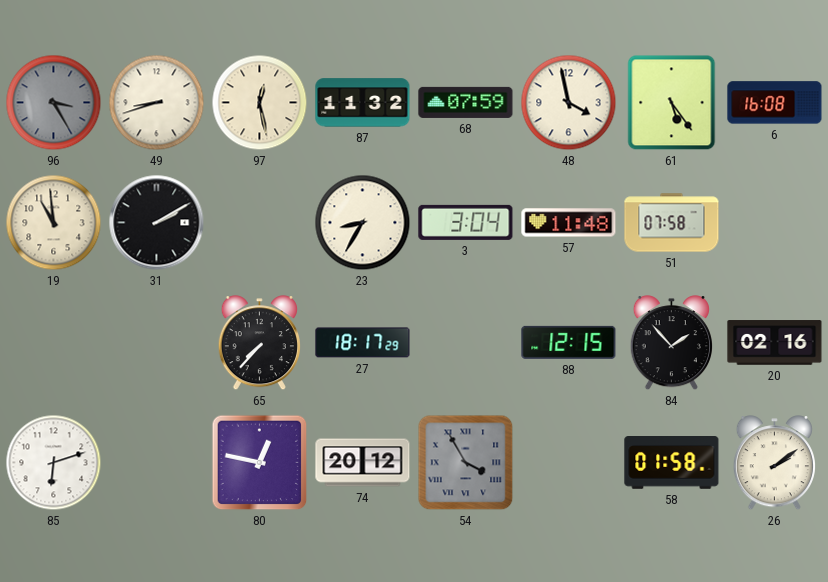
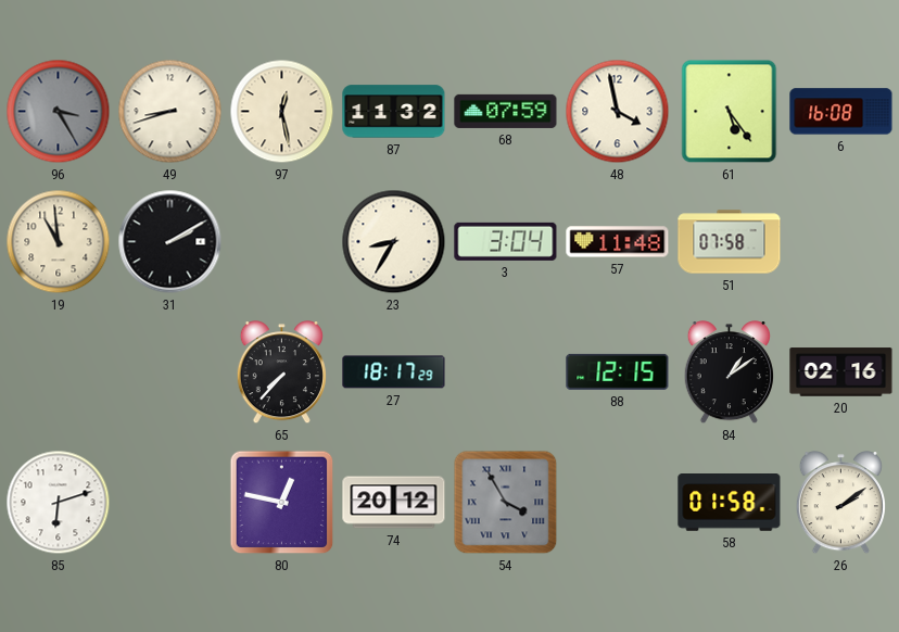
84: 1:53 -> 1:09
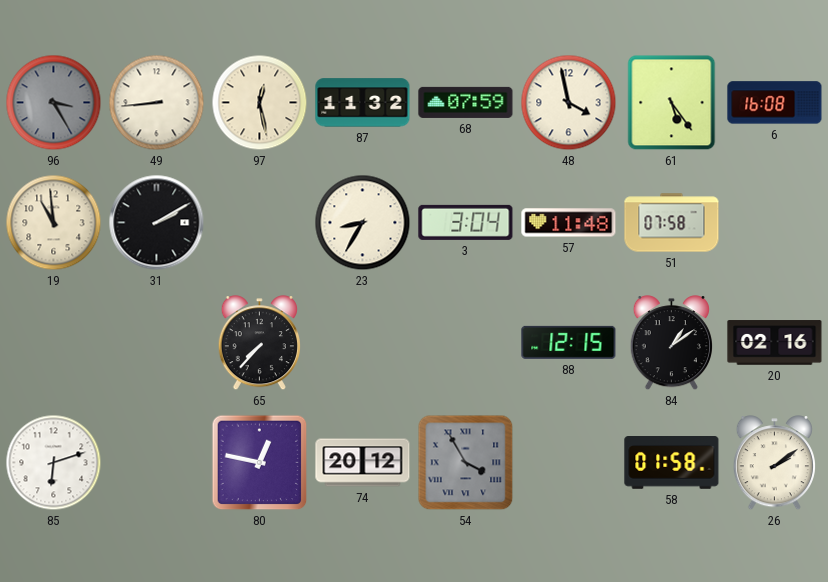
49: 8:42 -> 8:44
27: 18:17 -> none
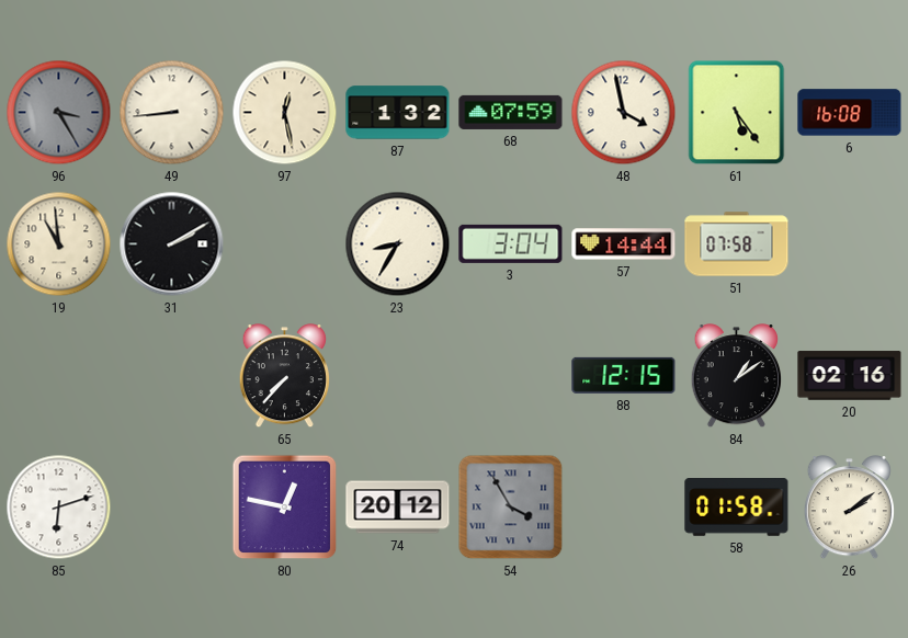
87: 11:32 -> 1:32
57: 11:48 -> 14:44
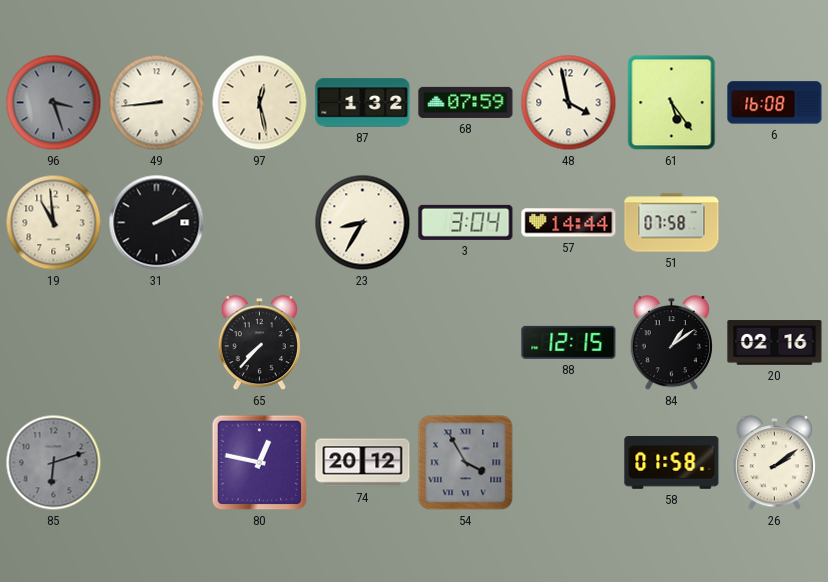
96: 3:25 -> 3:27
85 dial: white -> grey
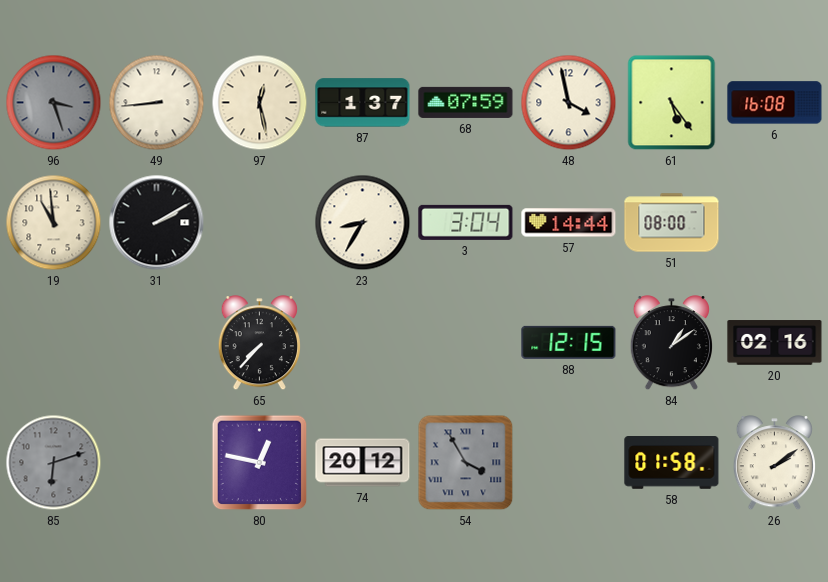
87: 1:32 -> 1:37
51: 07:58 -> 08:00
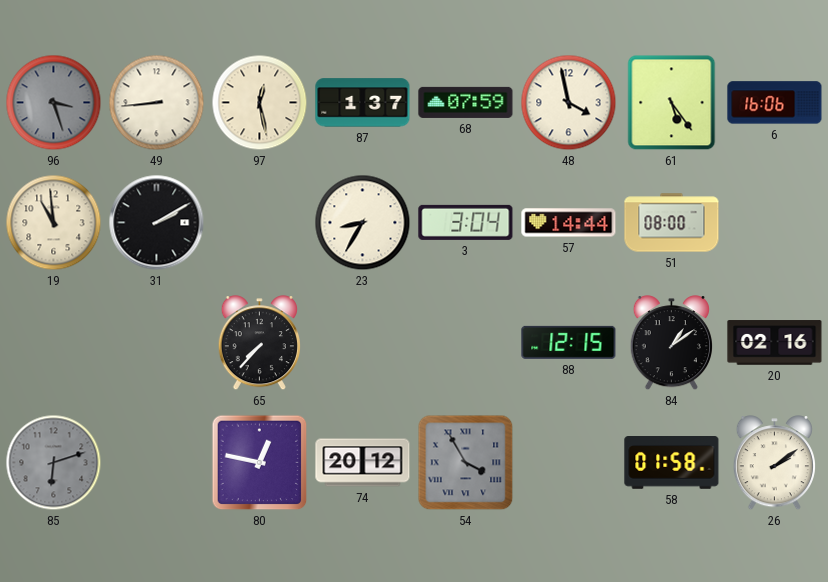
6: 16:08 -> 16:06
